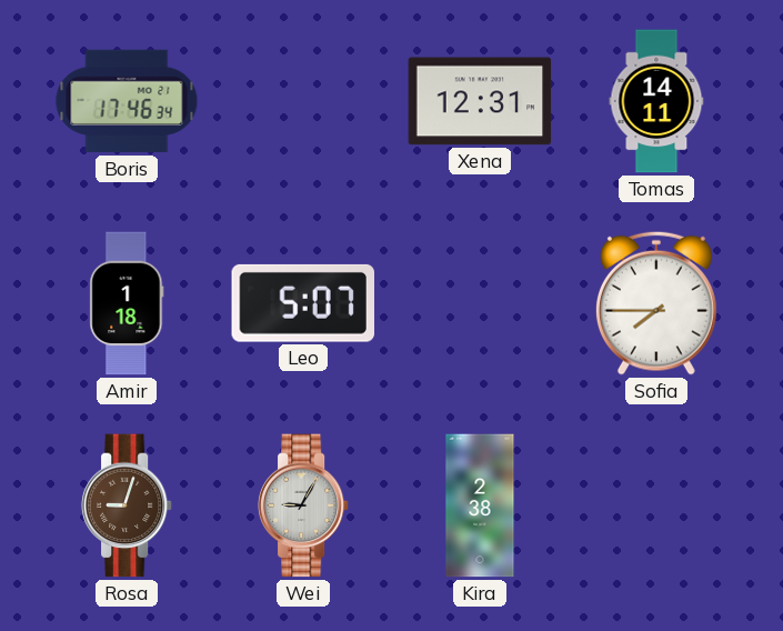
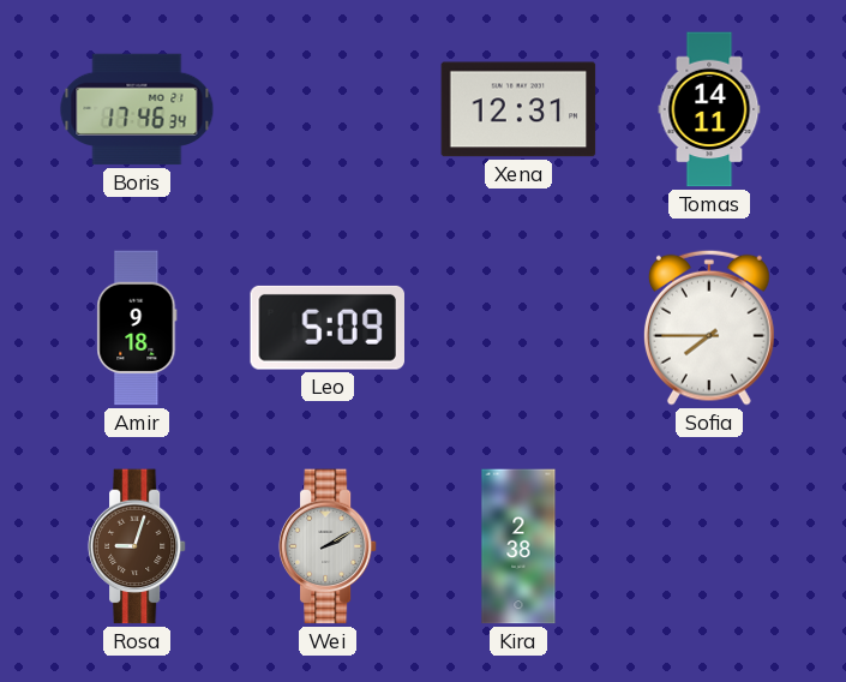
Amir: 1:18 -> 9:18
Leo: 5:07 -> 5:09
Wei: 9:05 -> 2:10
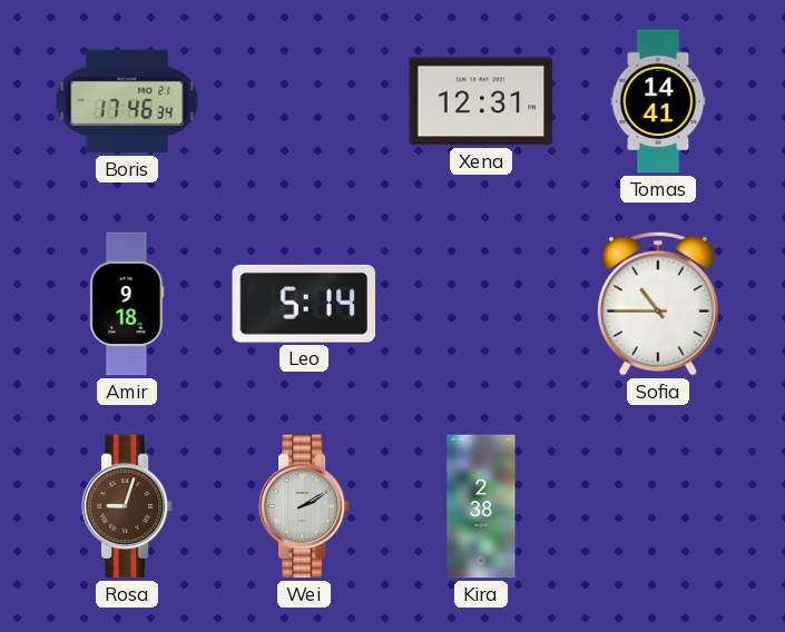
Tomas: 14:11 -> 14:41
Leo: 5:09 -> 5:14
Sofia: 7:45 -> 10:45
